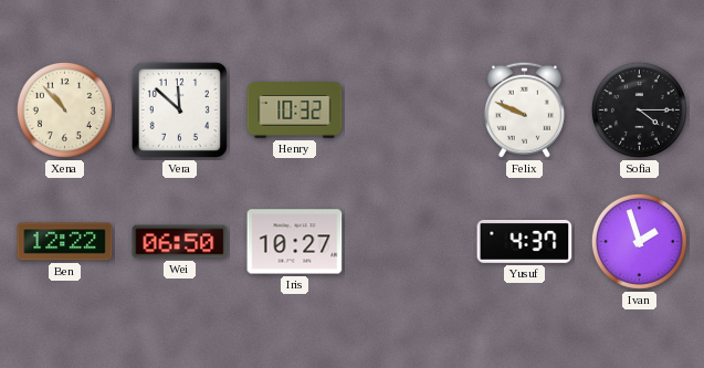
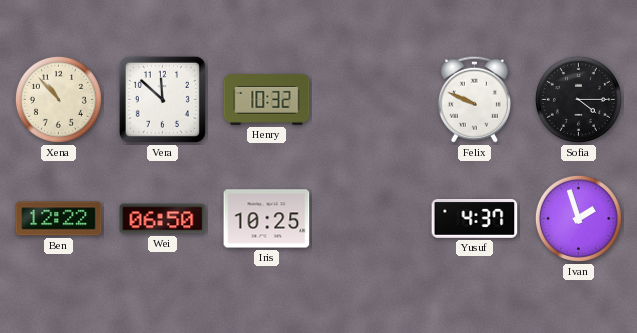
Iris: 10:27 -> 10:25
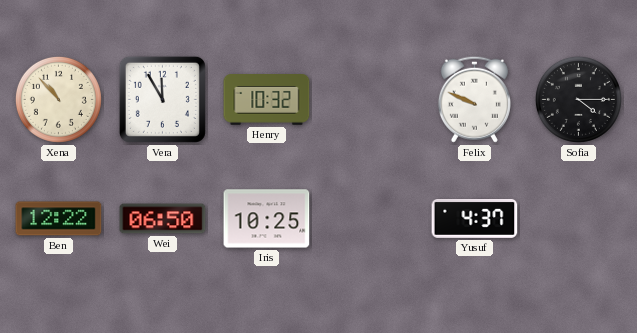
Vera: 11:52 -> 11:55
Ivan: 1:57 -> none
